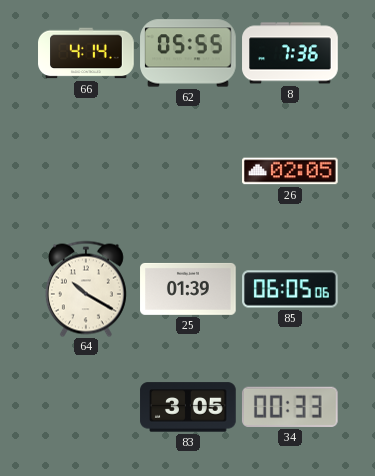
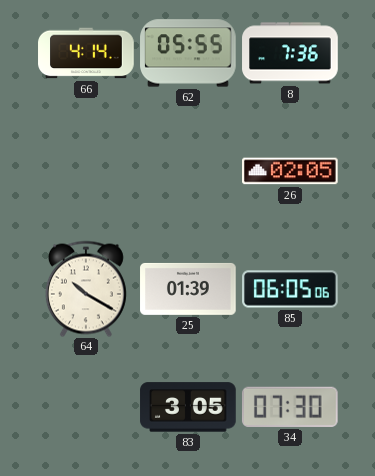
34: 00:33 -> 07:30
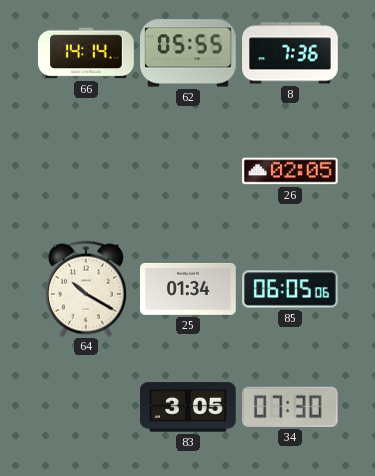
66: 4:14 -> 14:14
25: 01:39 -> 01:34
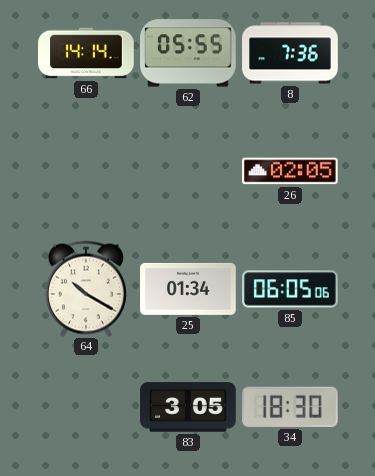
34: 07:30 -> 18:30
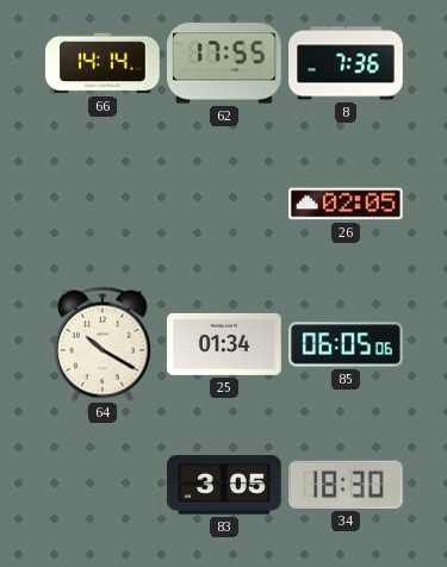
62: 05:55 -> 17:55
